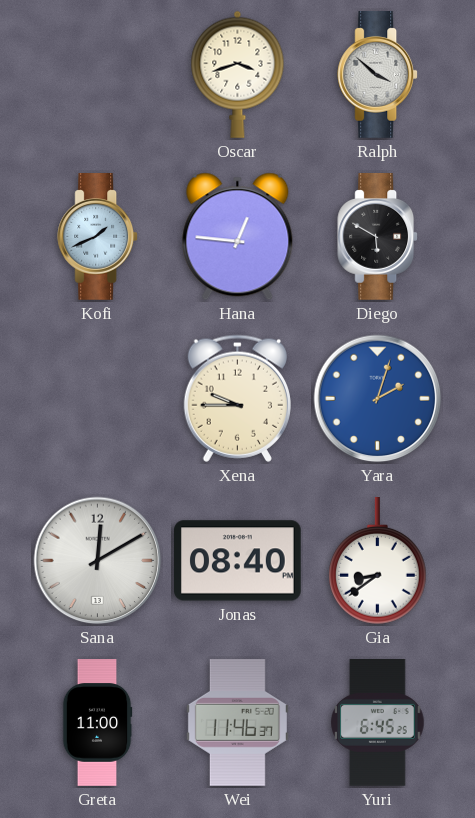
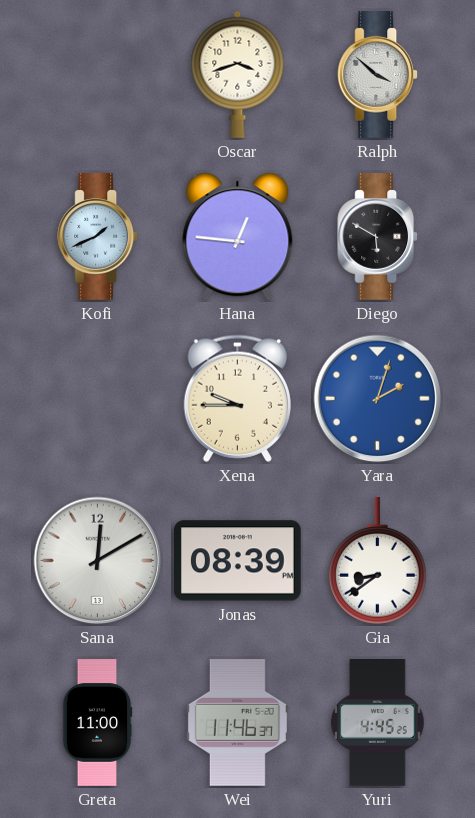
Jonas: 08:40 -> 08:39
Yuri: 6:45 -> 4:45
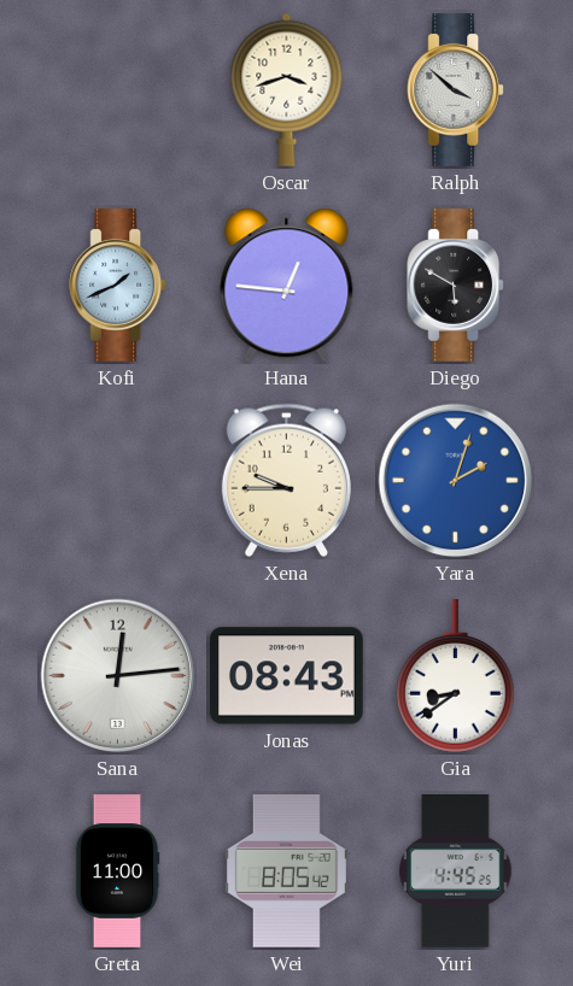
Sana: 12:10 -> 12:14
Jonas: 08:39 -> 08:43
Wei: 11:46 -> 8:05
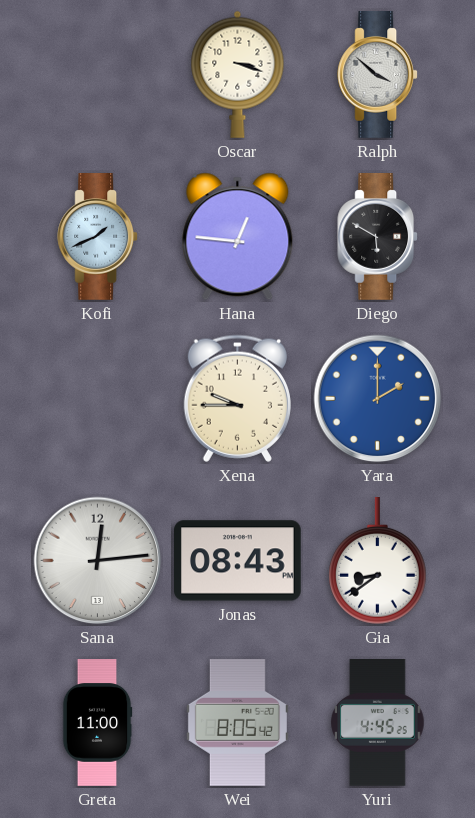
Oscar: 3:42 -> 3:18
Yara: 2:03 -> 2:00
